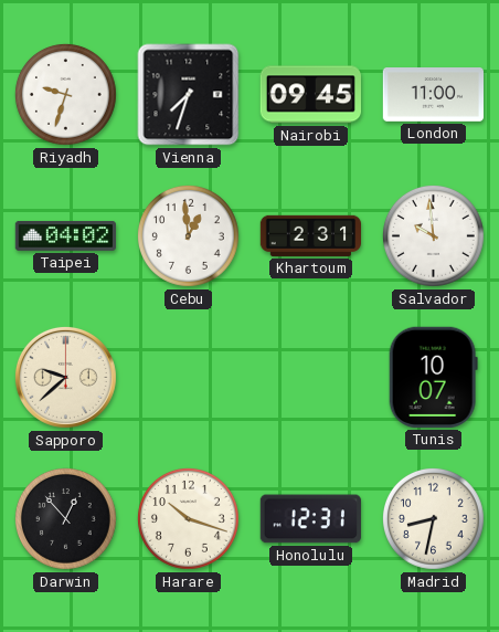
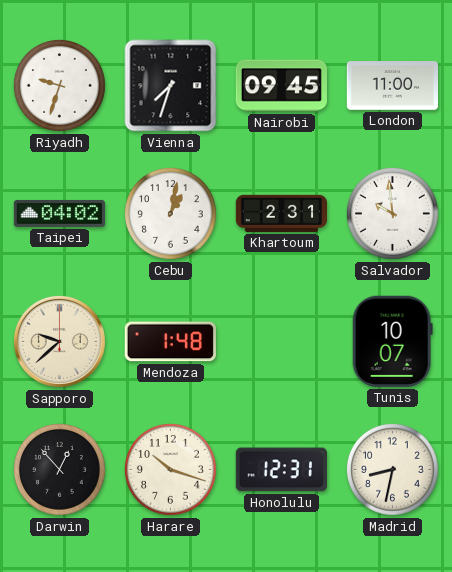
Cebu: 12:59 -> 1:02
Mendoza: none -> 1:48
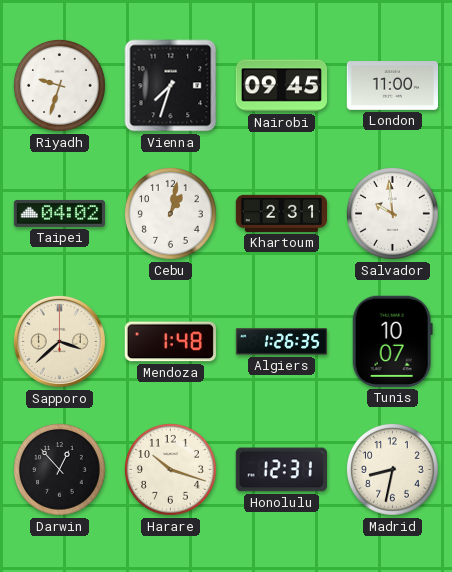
Sapporo: 9:38 -> 3:38
Algiers: none -> 1:26
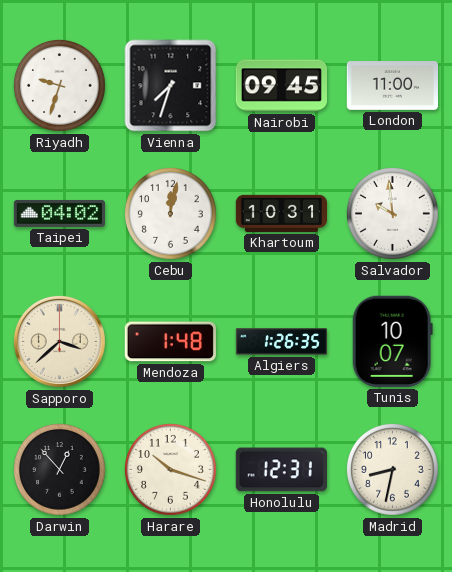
Cebu: 1:02 -> 12:02
Khartoum: 2:31 -> 10:31
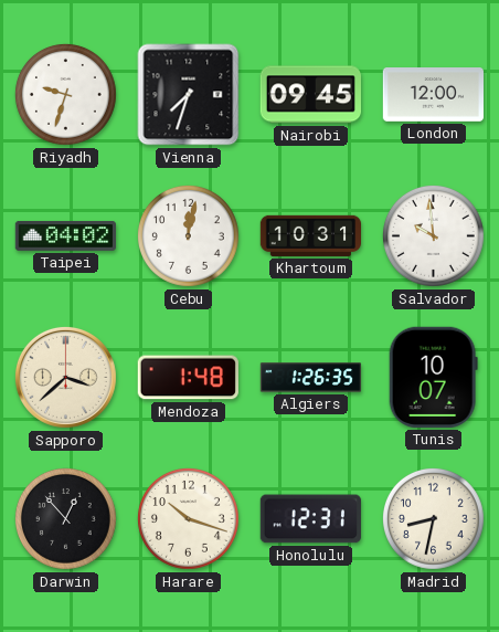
London: 11:00 -> 12:00
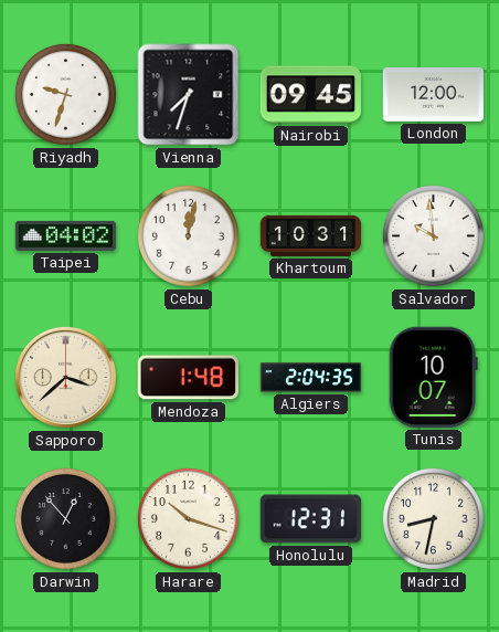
Algiers: 1:26 -> 2:04
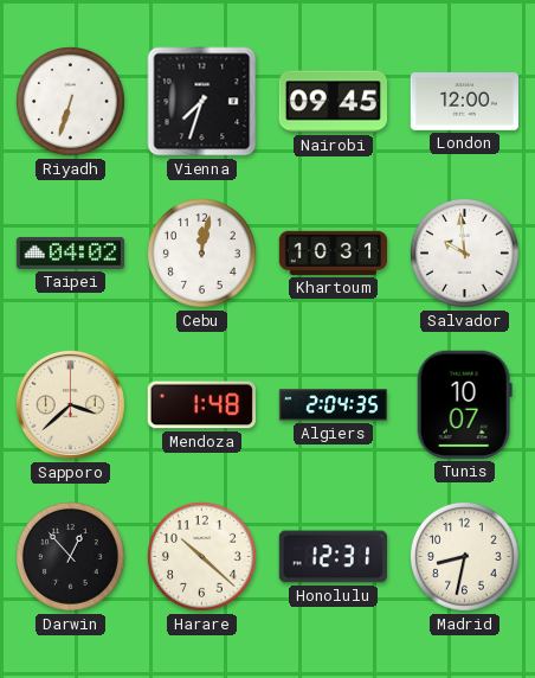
Riyadh: 9:33 -> 6:33
Harare: 10:18 -> 10:22
